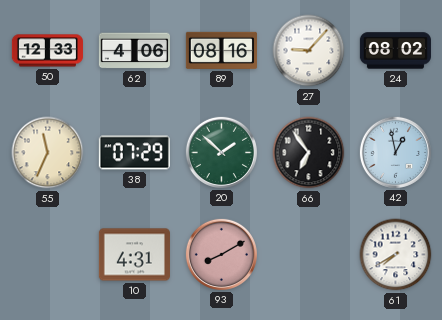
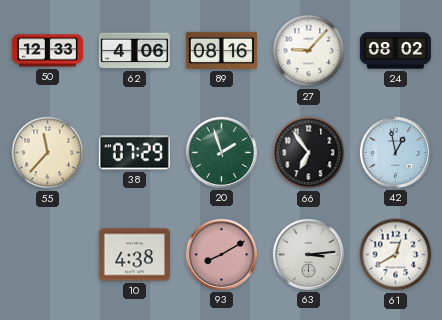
55: 11:34 -> 11:37
20: 1:52 -> 1:57
10: 4:31 -> 4:38
63: none -> 3:14
61: 7:40 -> 12:40
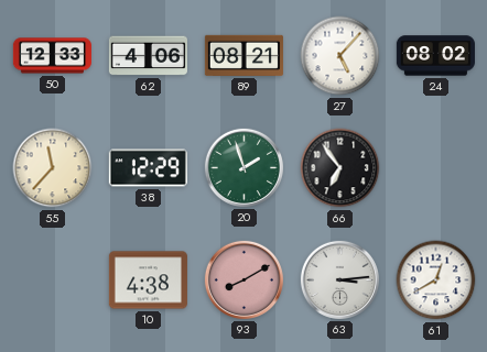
89: 08:16 -> 08:21
27: 9:07 -> 5:07
38: 07:29 -> 12:29
42: 12:58 -> none
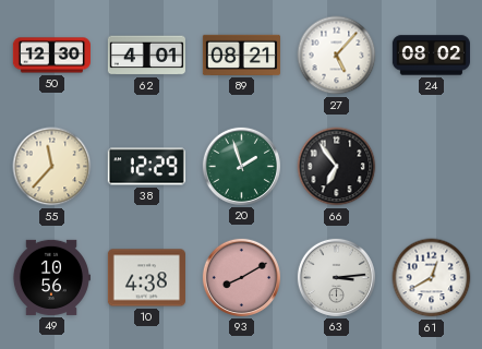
50: 12:33 -> 12:30
62: 4:06 -> 4:01
49: none -> 10:56
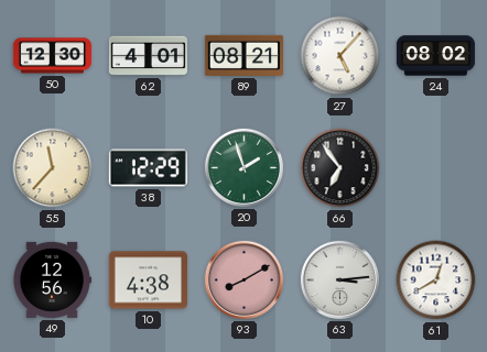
49: 10:56 -> 12:56
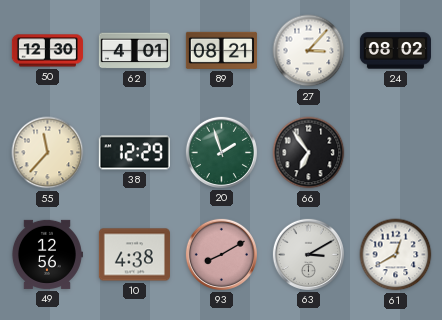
27: 5:07 -> 3:07
63: 3:14 -> 3:10
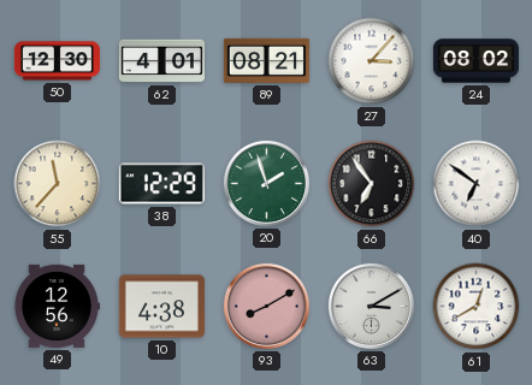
40: none -> 6:51
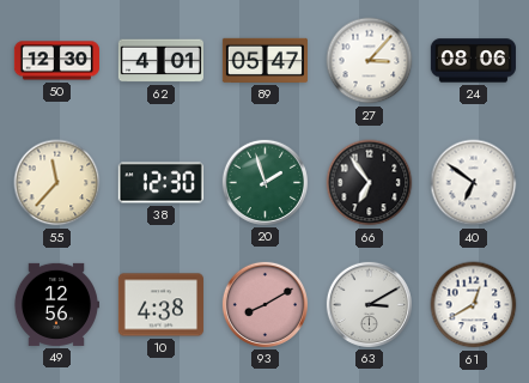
89: 08:21 -> 05:47
24: 08:02 -> 08:06
38: 12:29 -> 12:30
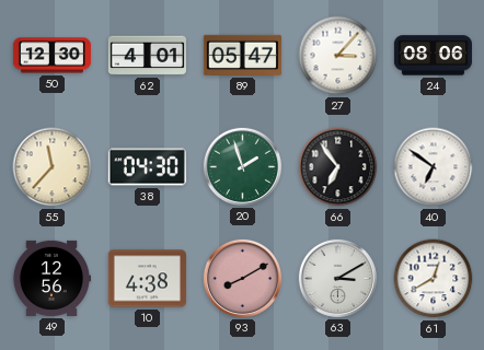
38: 12:30 -> 04:30
